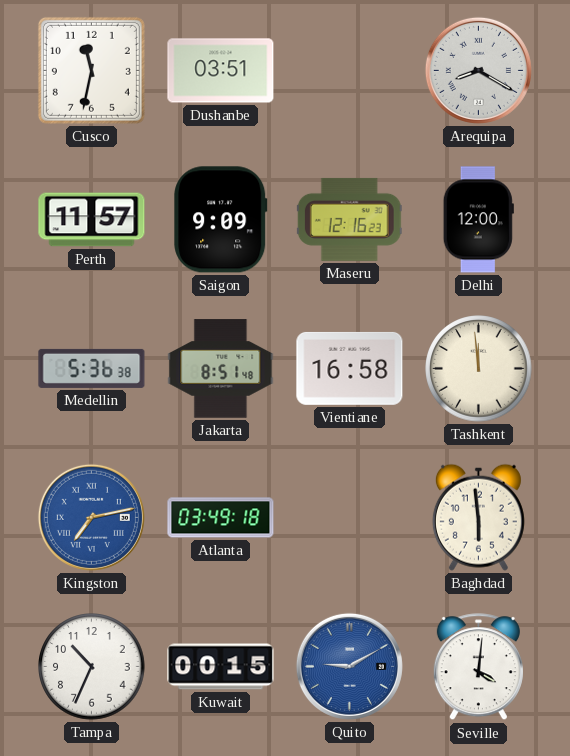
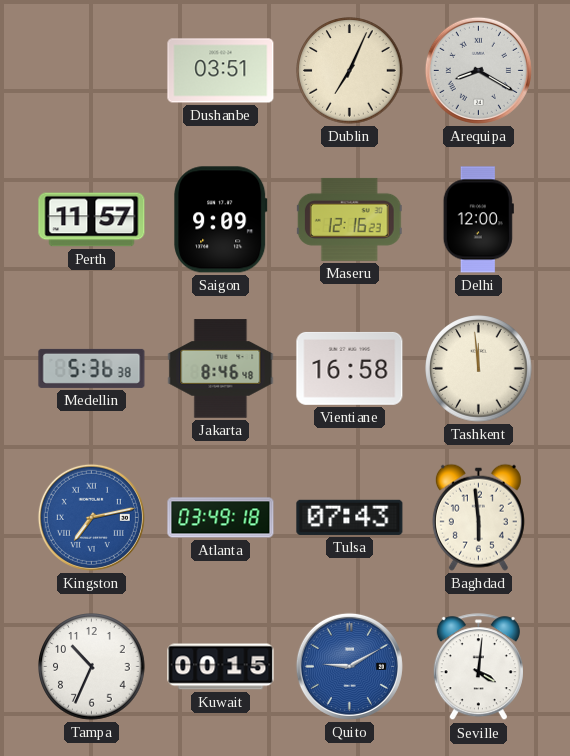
Cusco: 11:32 -> none
Dublin: none -> 7:04
Jakarta: 8:51 -> 8:46
Tulsa: none -> 07:43
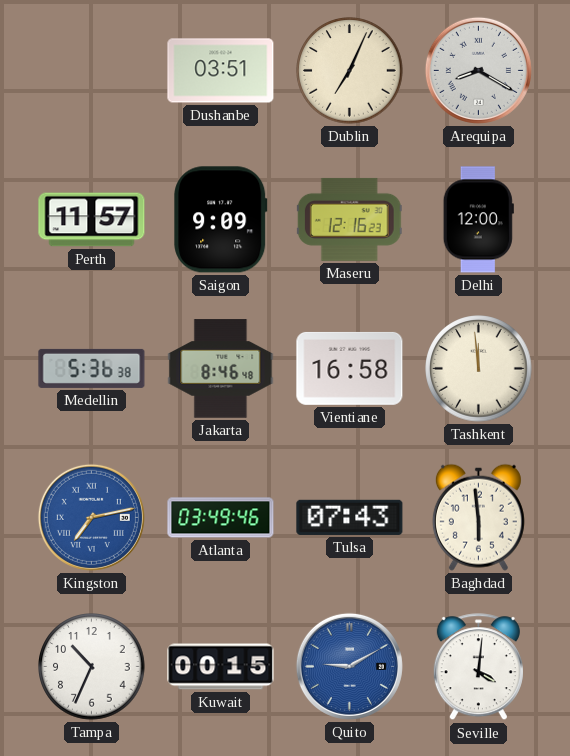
Atlanta: 03:49:18 -> 03:49:46
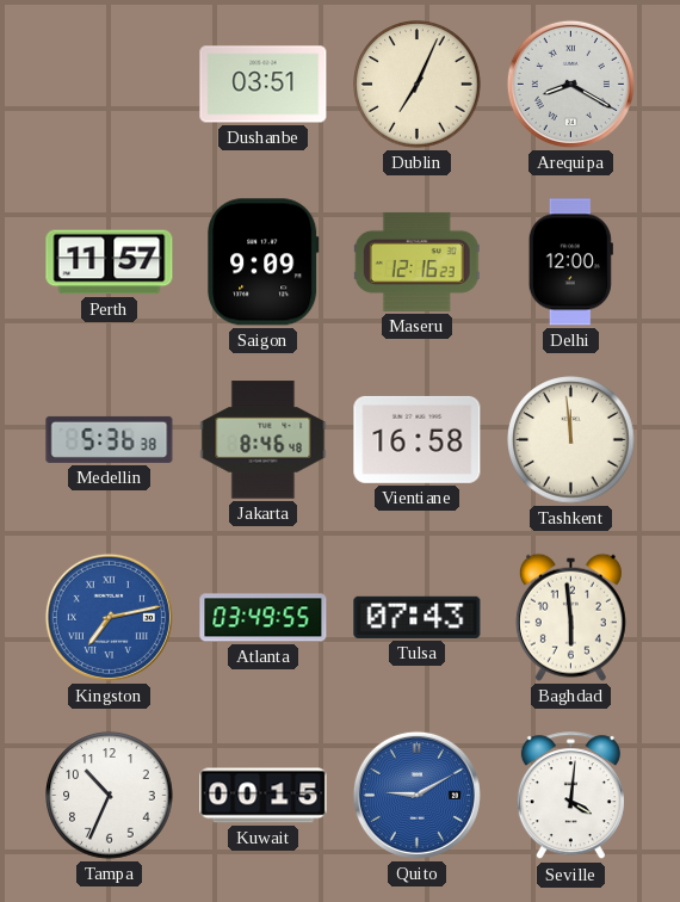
Atlanta: 03:49:46 -> 03:49:55
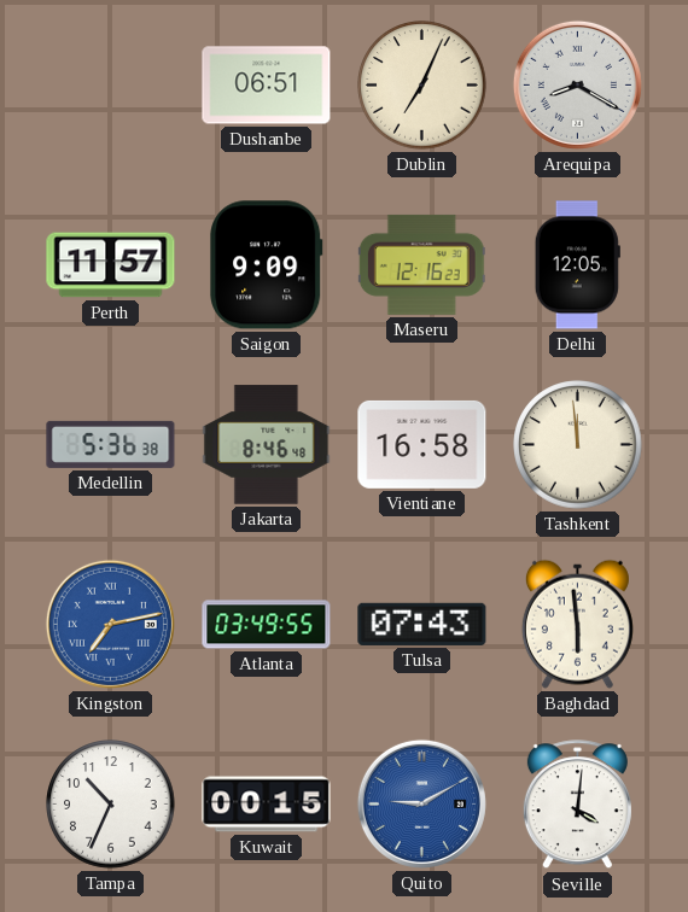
Dushanbe: 03:51 -> 06:51
Delhi: 12:00 -> 12:05
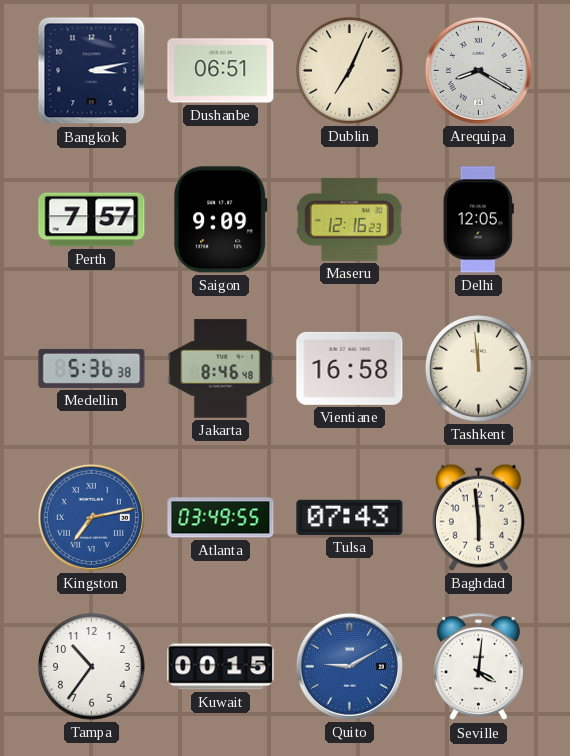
Bangkok: none -> 3:13
Perth: 11:57 -> 7:57
Tampa: 10:34 -> 10:36
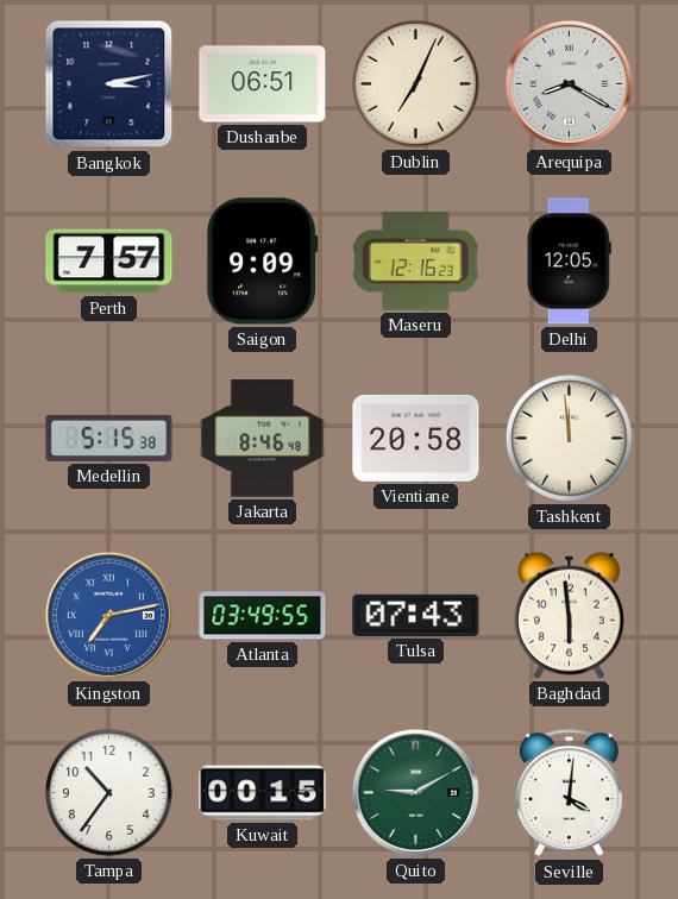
Medellin: 5:36 -> 5:15
Vientiane: 16:58 -> 20:58
Quito dial: blue -> green
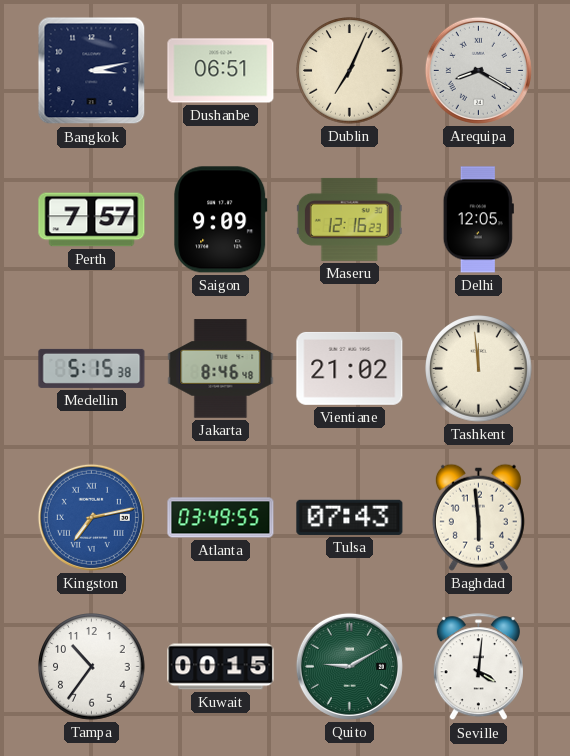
Vientiane: 20:58 -> 21:02
